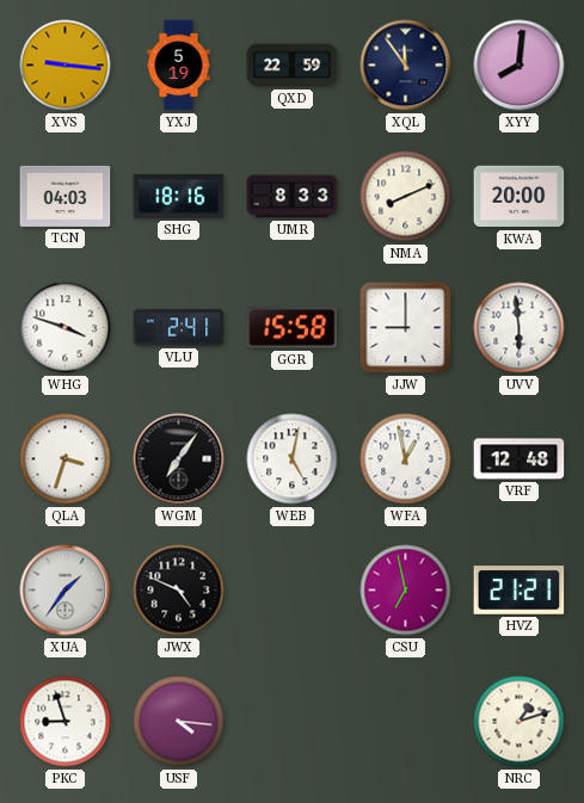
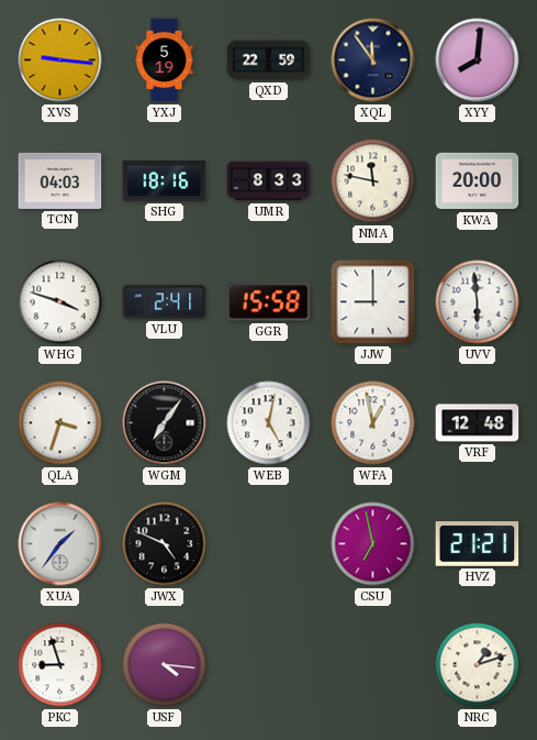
NMA: 8:11 -> 11:47
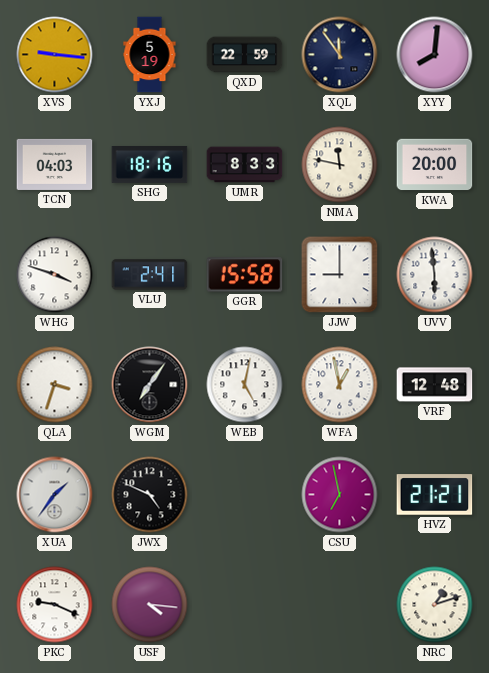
PKC: 8:57 -> 9:19
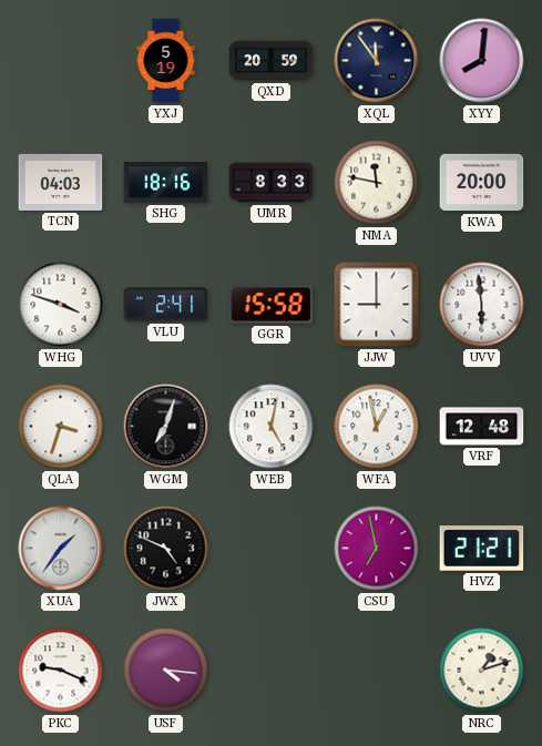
XVS: 9:16 -> none
QXD: 22:59 -> 20:59
WGM: 7:06 -> 7:03
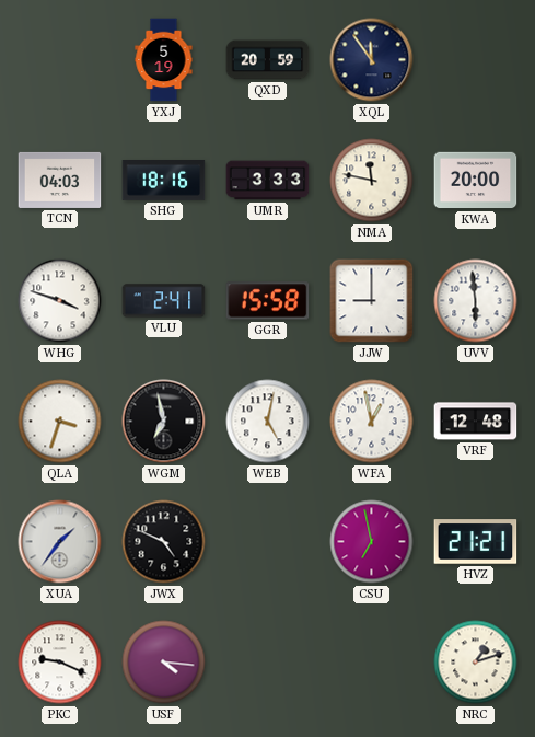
XYY: 8:01 -> none
UMR: 8:33 -> 3:33
WGM: 7:03 -> 6:58
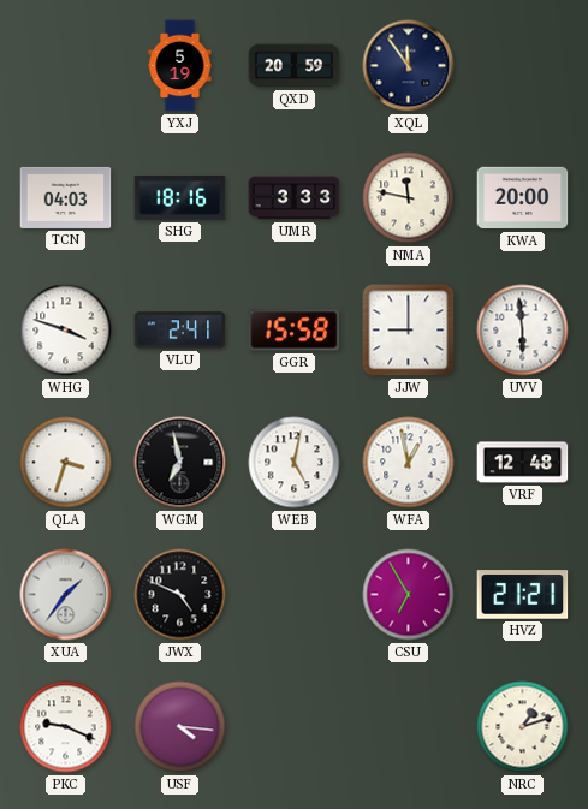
CSU: 6:58 -> 6:55
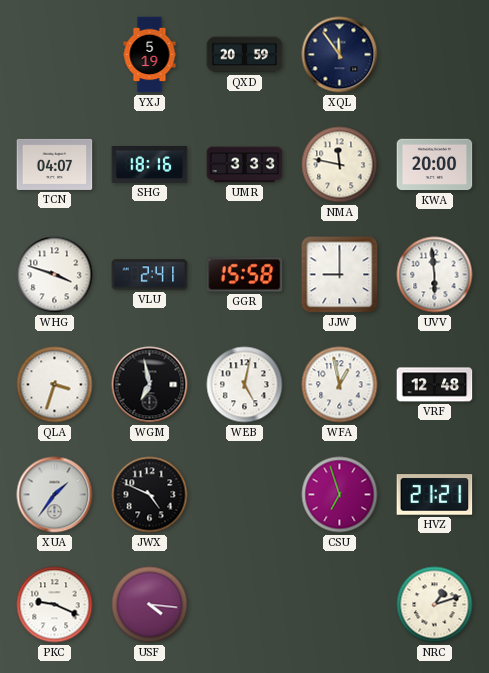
TCN: 04:03 -> 04:07
CSU: 6:55 -> 6:57
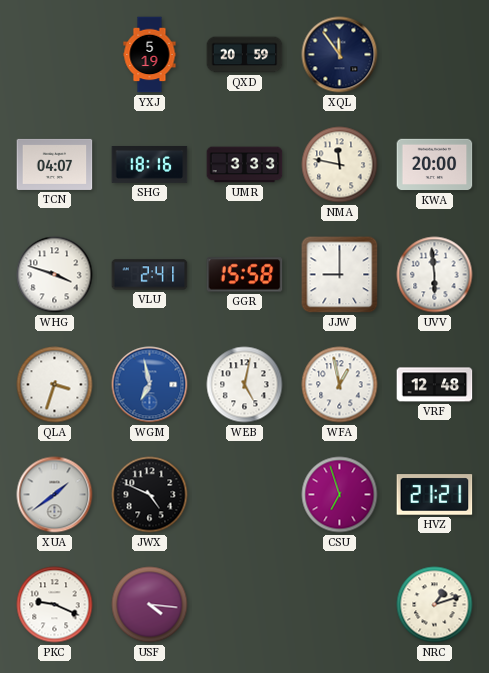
WGM dial: black -> blue
XUA: 1:36 -> 1:39
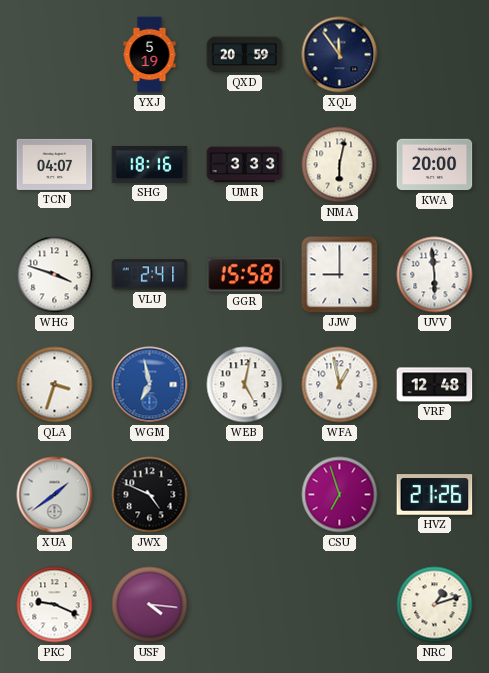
NMA: 11:47 -> 6:02
HVZ: 21:21 -> 21:26
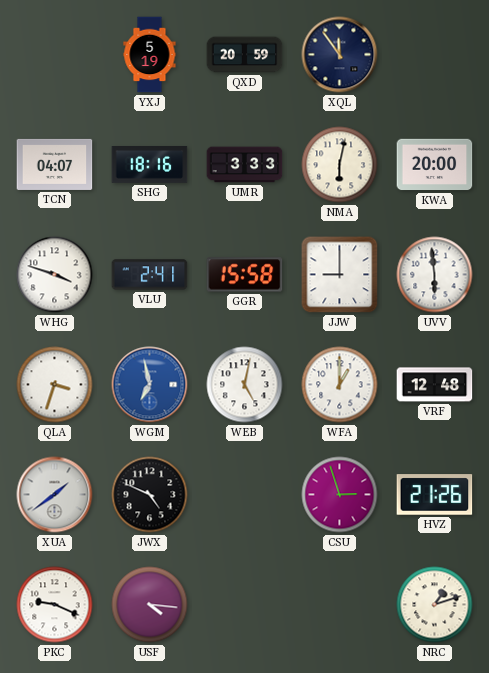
WFA: 12:58 -> 1:00
CSU: 6:57 -> 2:57
